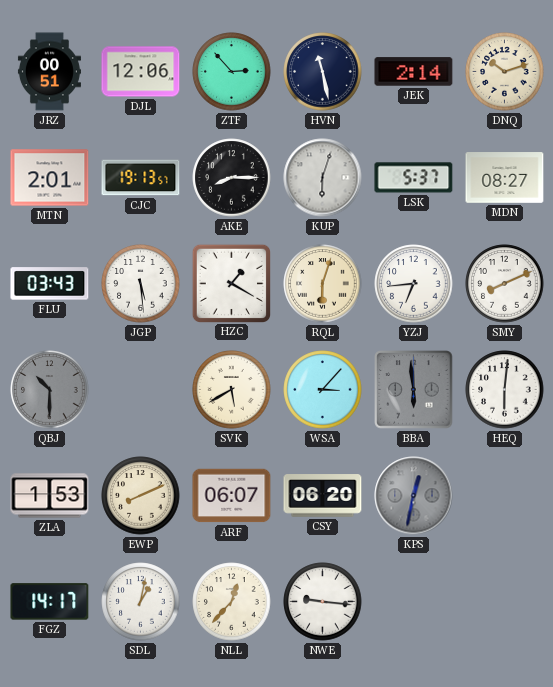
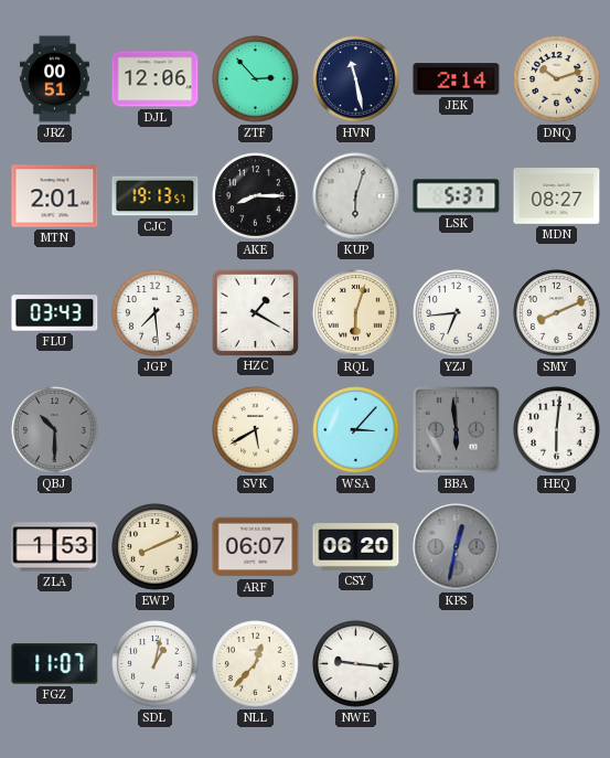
JGP: 5:29 -> 7:29
FGZ: 14:17 -> 11:07
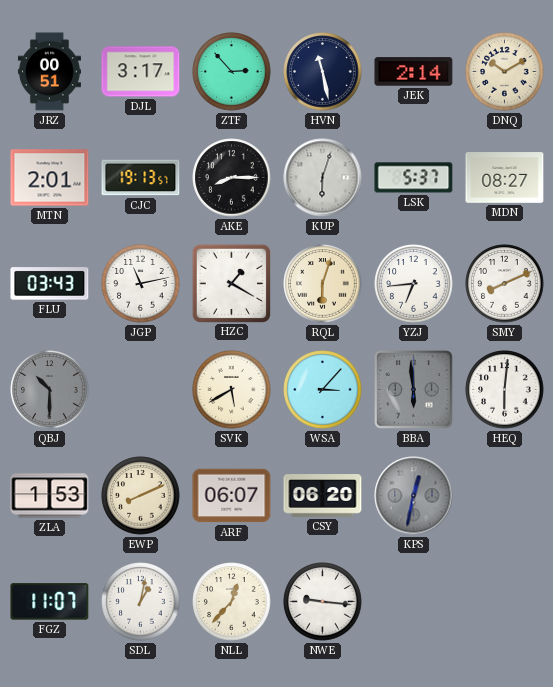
DJL: 12:06 -> 3:17
DNQ: 10:12 -> 10:10
JGP: 7:29 -> 11:13
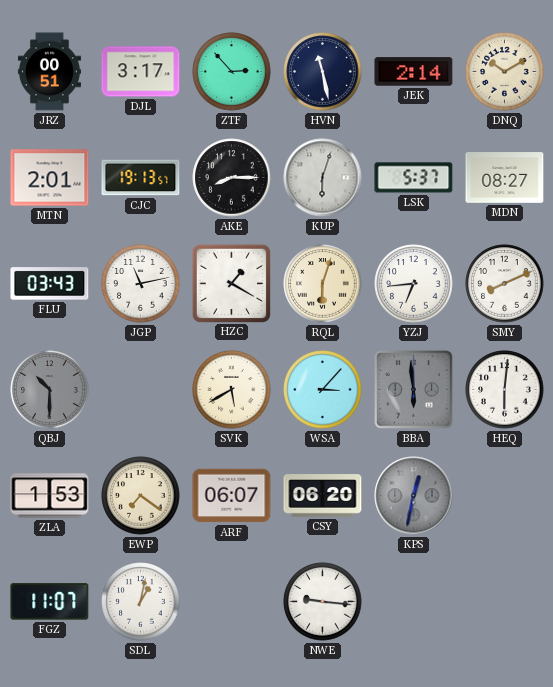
EWP: 8:11 -> 7:21
NLL: 12:37 -> none
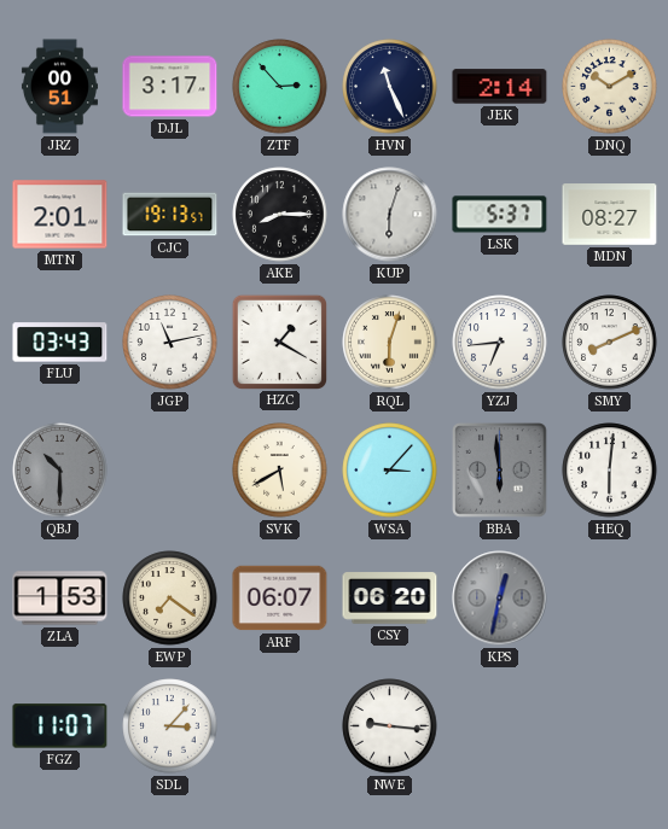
HVN: 11:28 -> 11:26
SDL: 1:02 -> 3:07
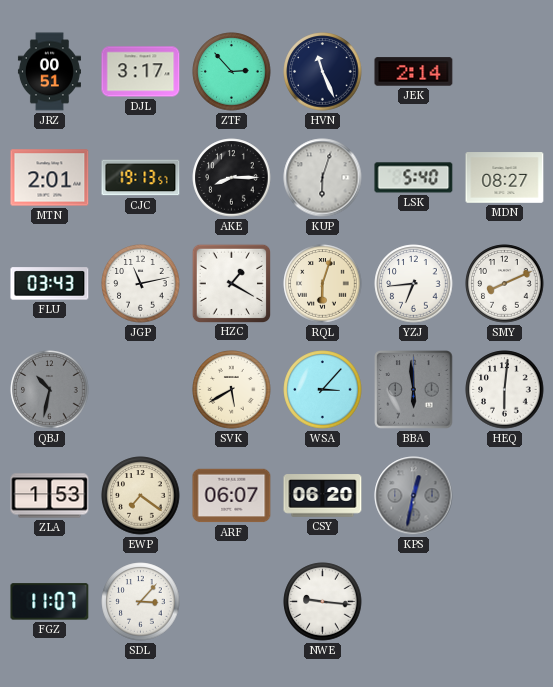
DNQ: 10:10 -> none
LSK: 5:37 -> 5:40
QBJ: 10:30 -> 10:32
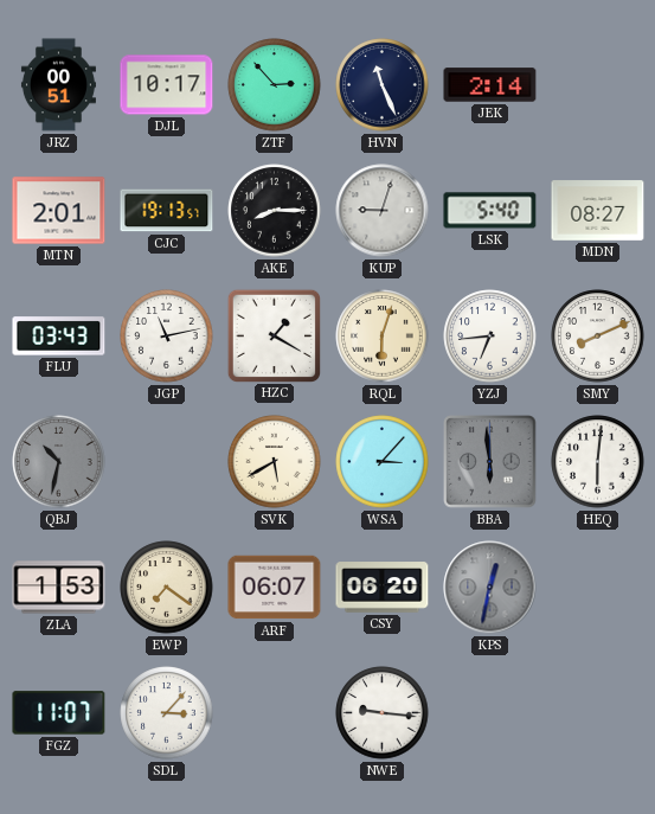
DJL: 3:17 -> 10:17
KUP: 6:03 -> 9:03
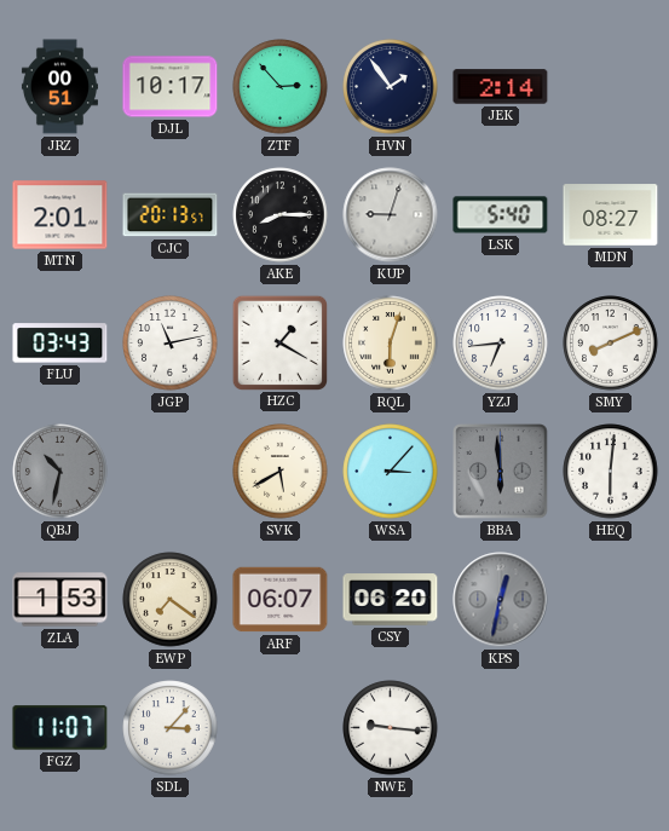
HVN: 11:26 -> 1:54
CJC: 19:13 -> 20:13
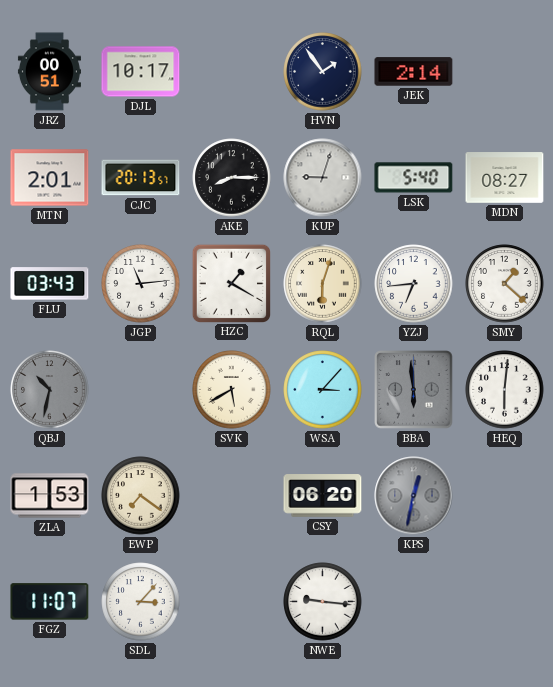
ZTF: 2:53 -> none
JGP: 11:13 -> 11:14
SMY: 8:11 -> 1:22
ARF: 06:07 -> none
